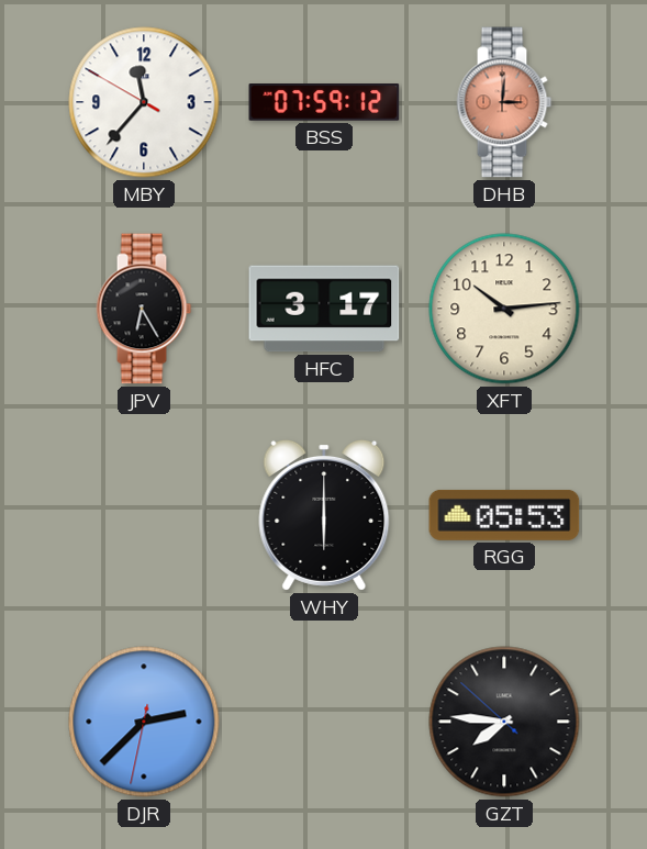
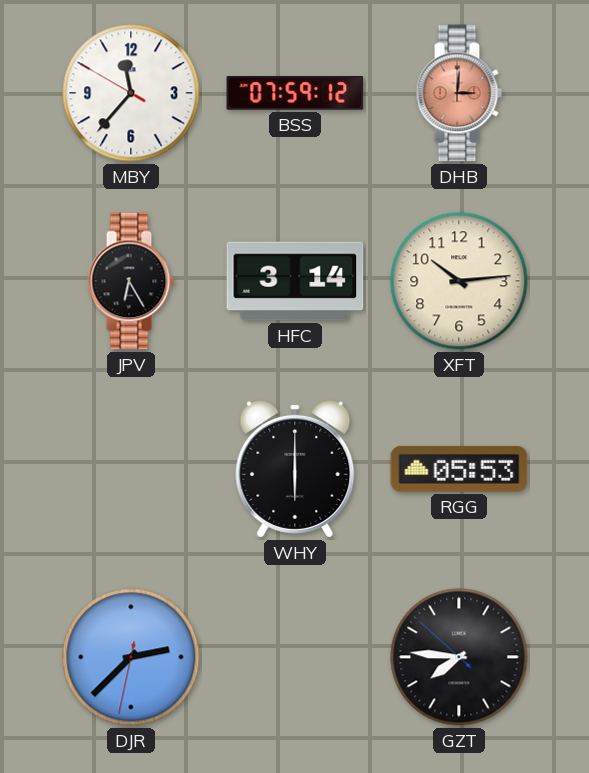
HFC: 3:17 -> 3:14
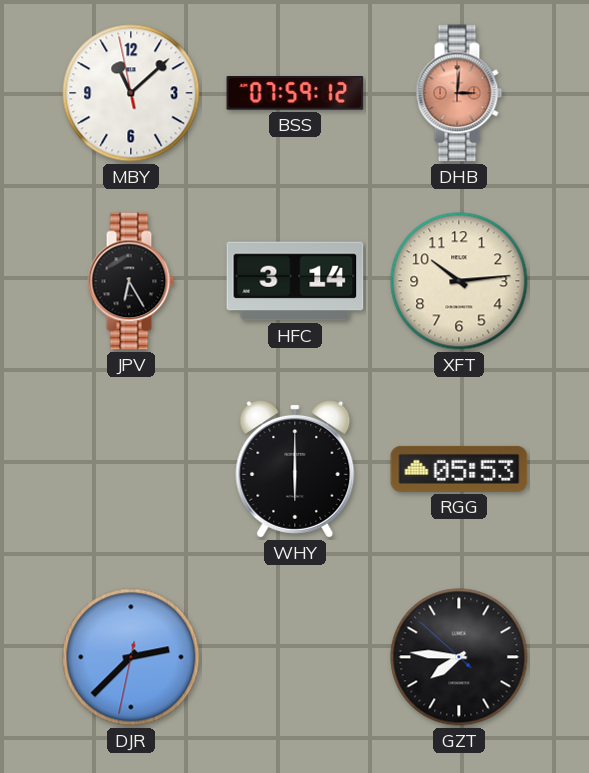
MBY: 11:36 -> 11:07
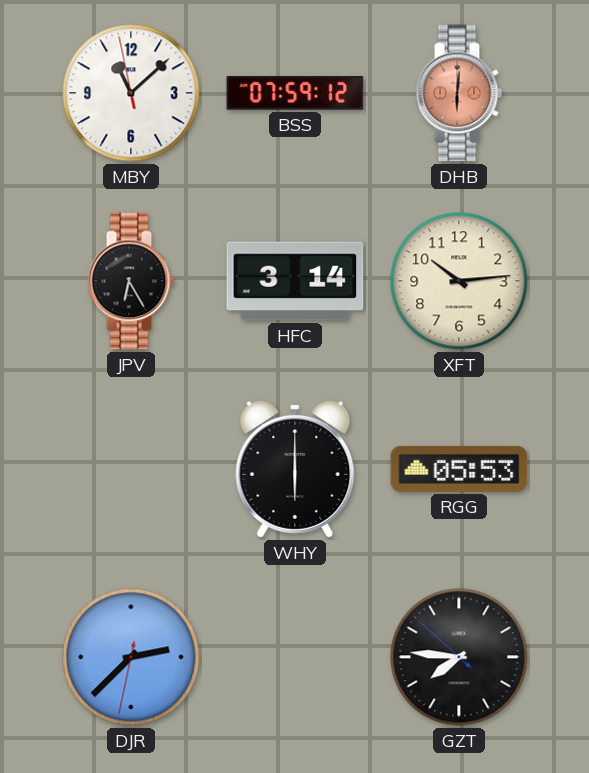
DHB: 3:01 -> 6:01
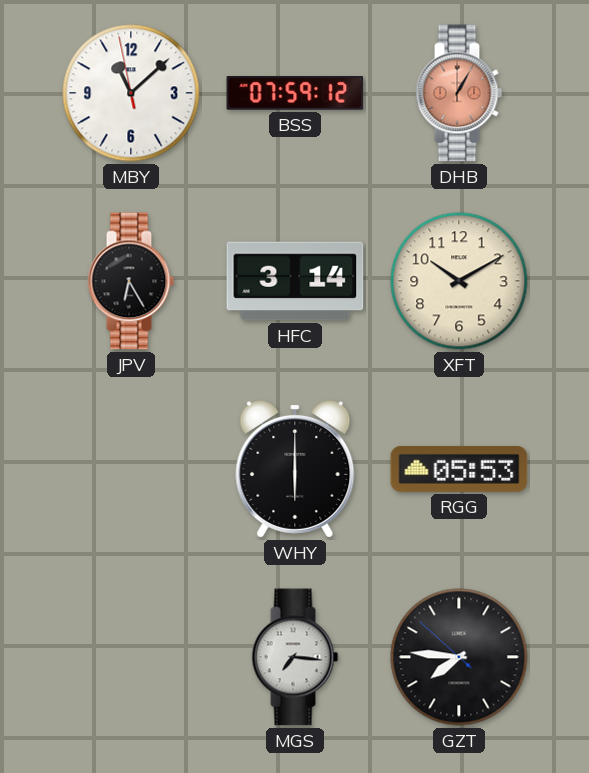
DHB: 6:01 -> 1:05
XFT: 10:14 -> 10:10
DJR: 2:37 -> none
MGS: none -> 7:16
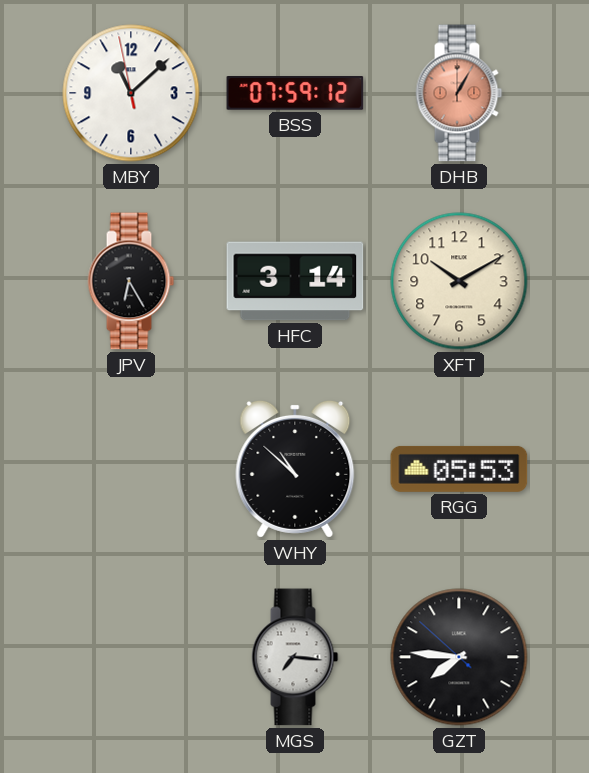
WHY: 6:00 -> 10:52
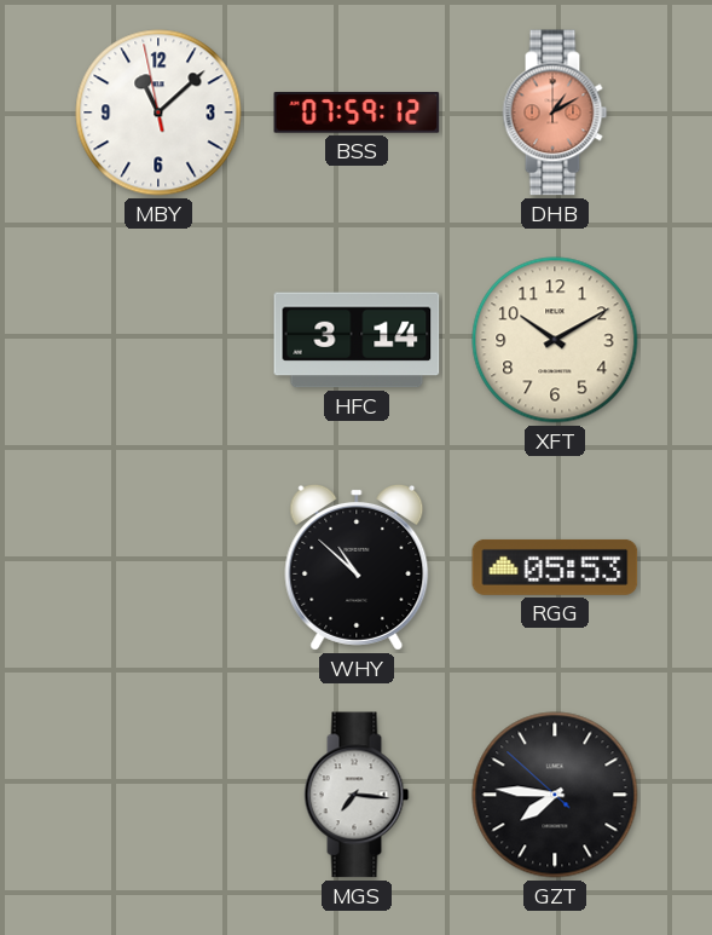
DHB: 1:05 -> 1:10
JPV: 6:25 -> none
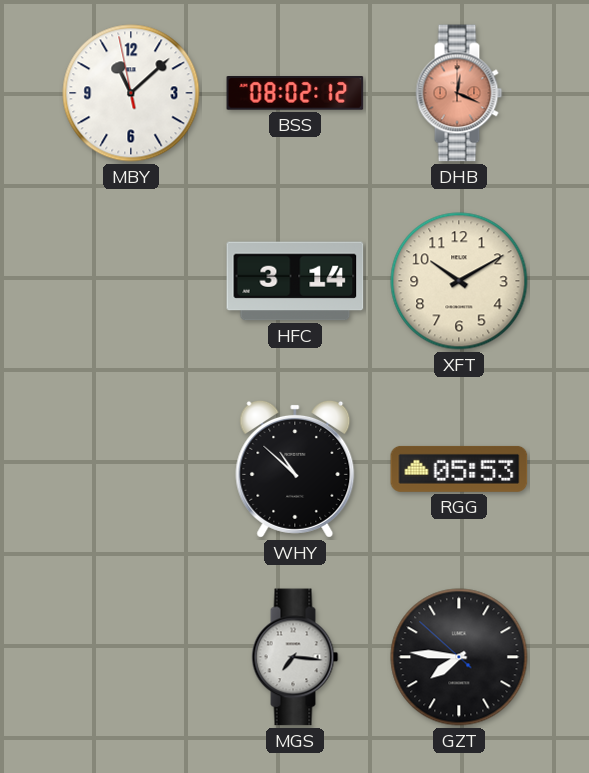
BSS: 07:59 -> 08:02
DHB: 1:10 -> 12:19
